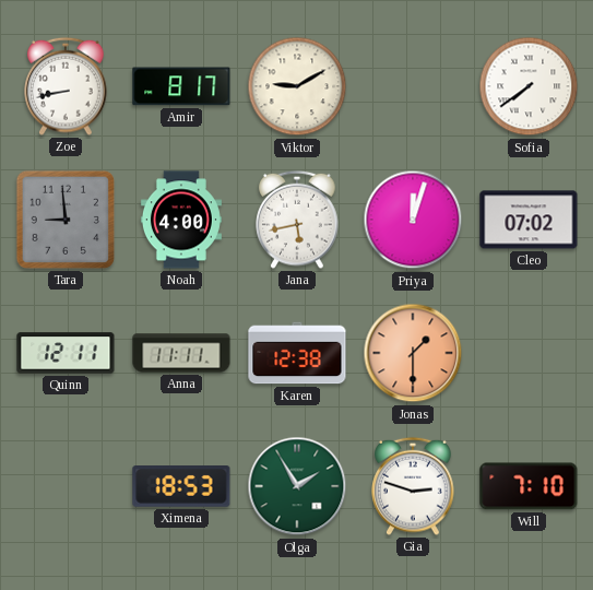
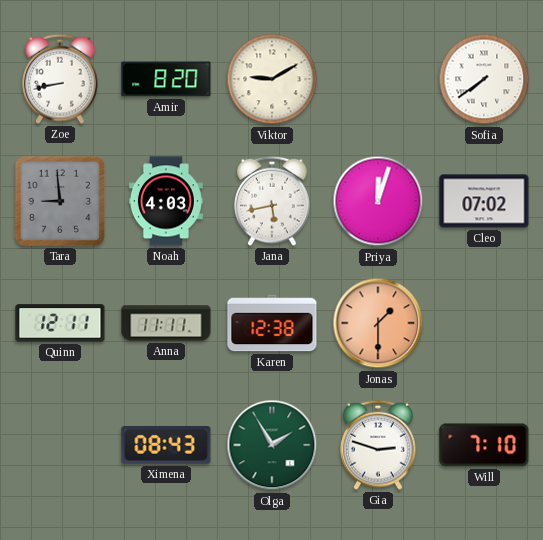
Amir: 8:17 -> 8:20
Noah: 4:00 -> 4:03
Ximena: 18:53 -> 08:43
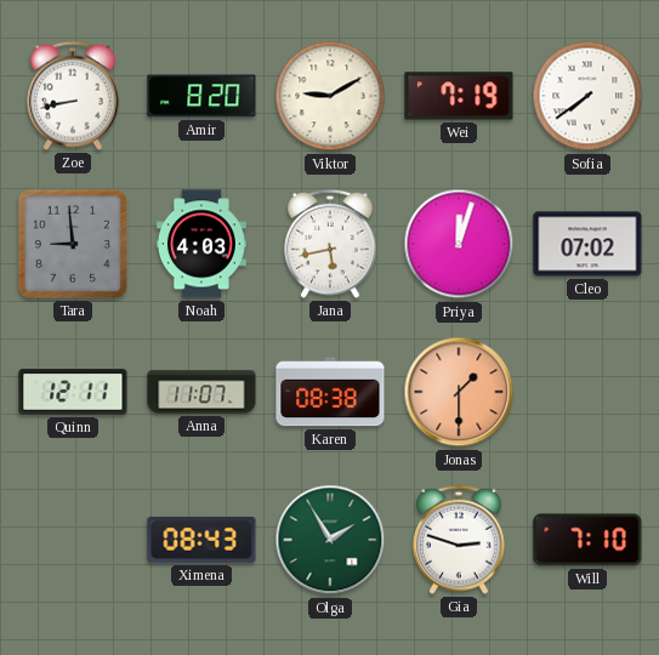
Wei: none -> 7:19
Anna: 11:11 -> 11:07
Karen: 12:38 -> 08:38
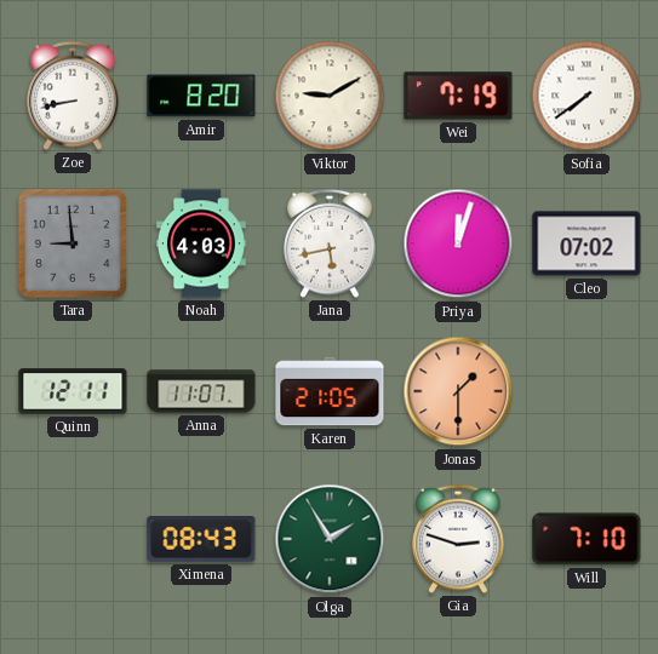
Karen: 08:38 -> 21:05
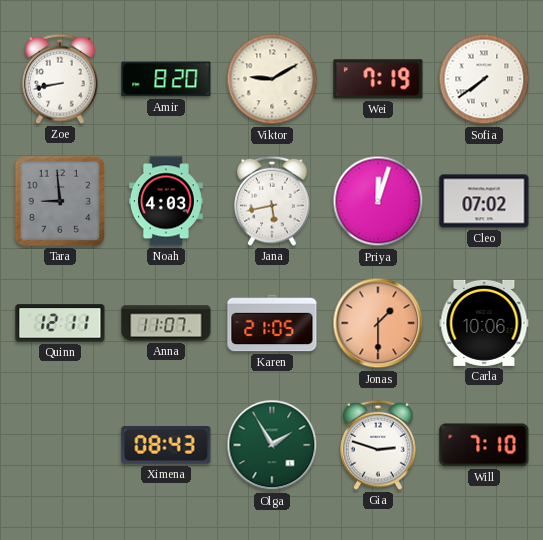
Carla: none -> 10:06
